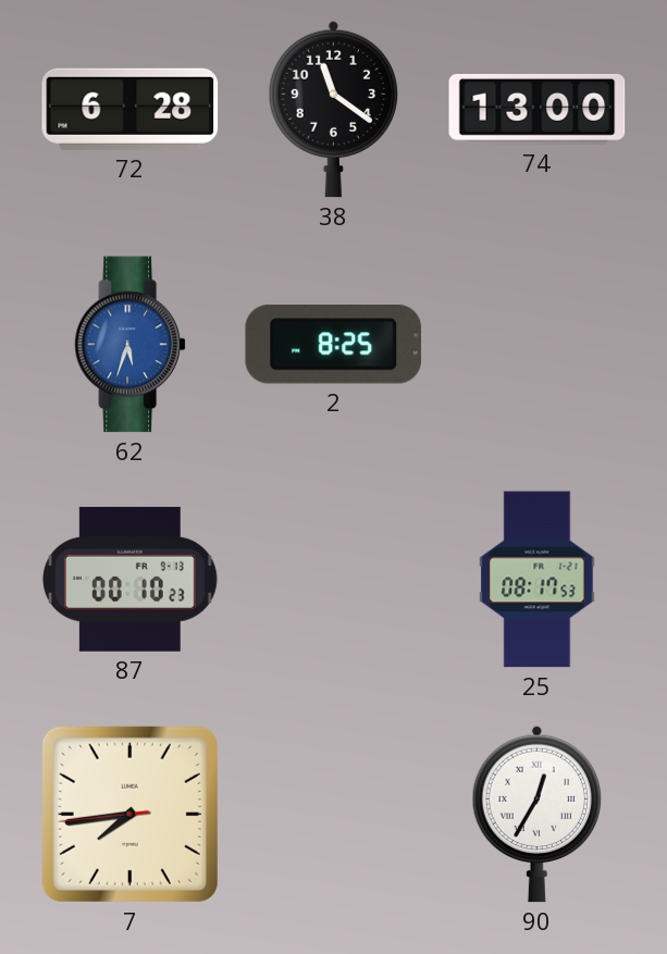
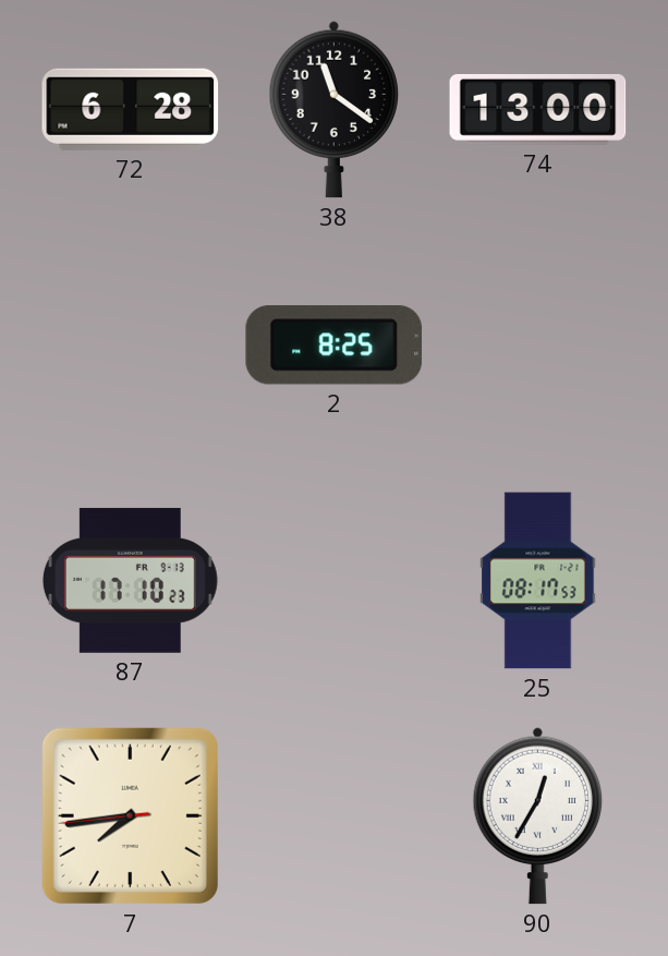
62: 5:33 -> none
87: 00:10 -> 17:10
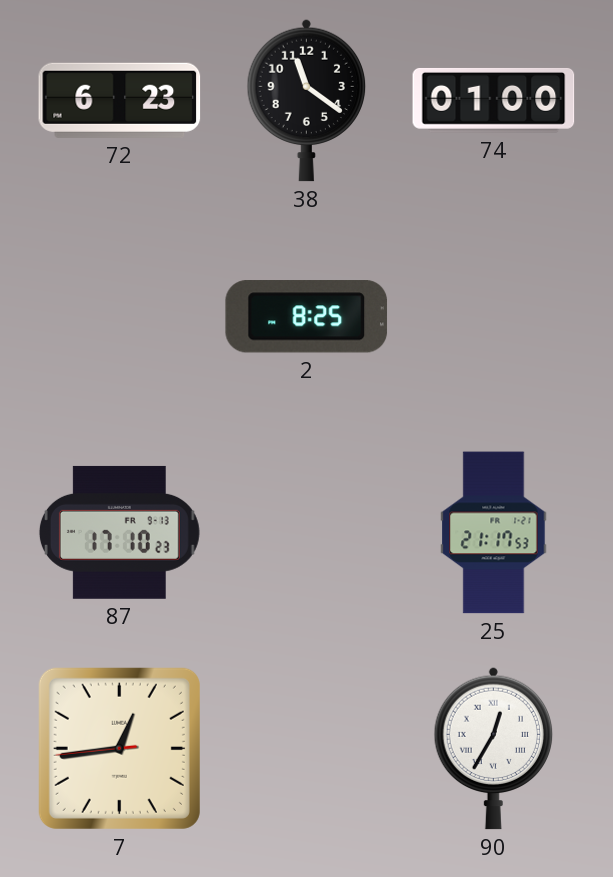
72: 6:28 -> 6:23
74: 13:00 -> 01:00
25: 08:17 -> 21:17
7: 7:43 -> 12:43
